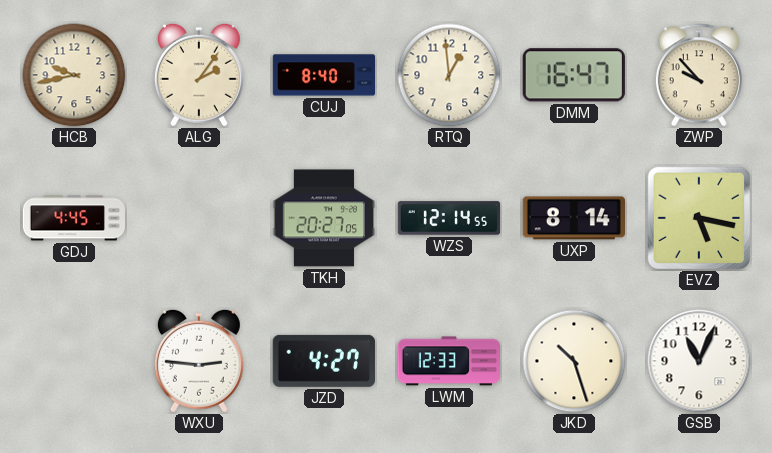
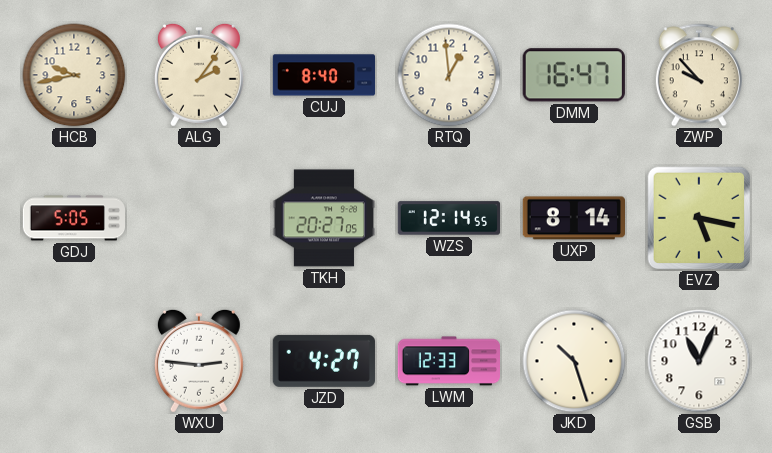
GDJ: 4:45 -> 5:05
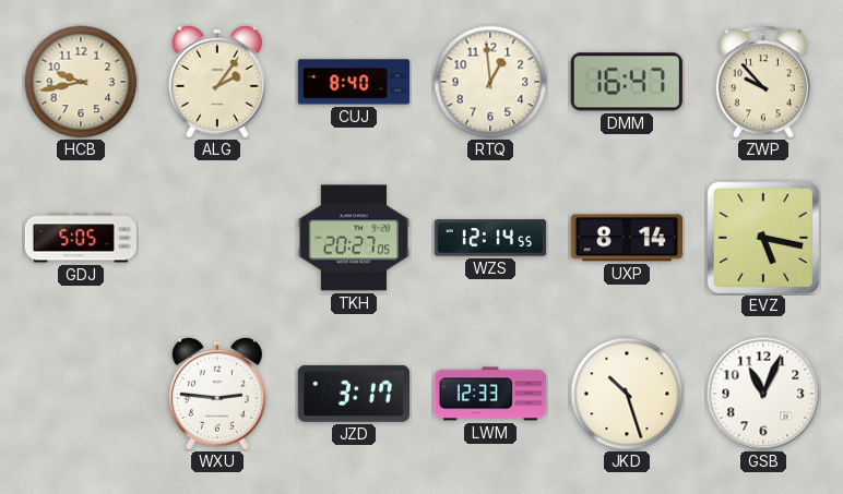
JZD: 4:27 -> 3:17
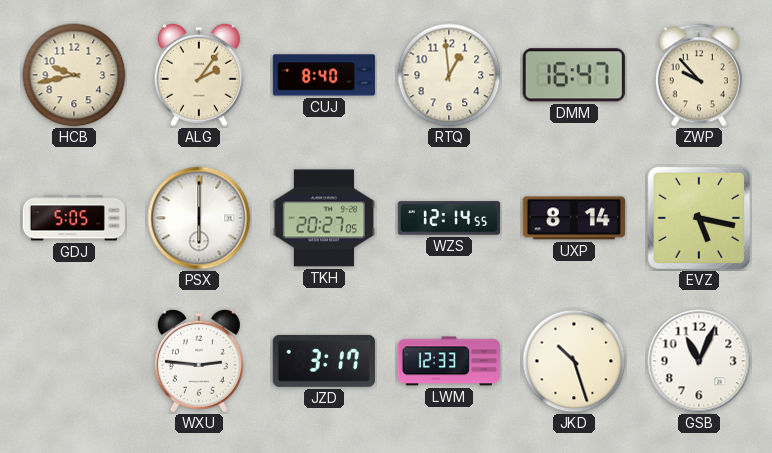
PSX: none -> 6:00
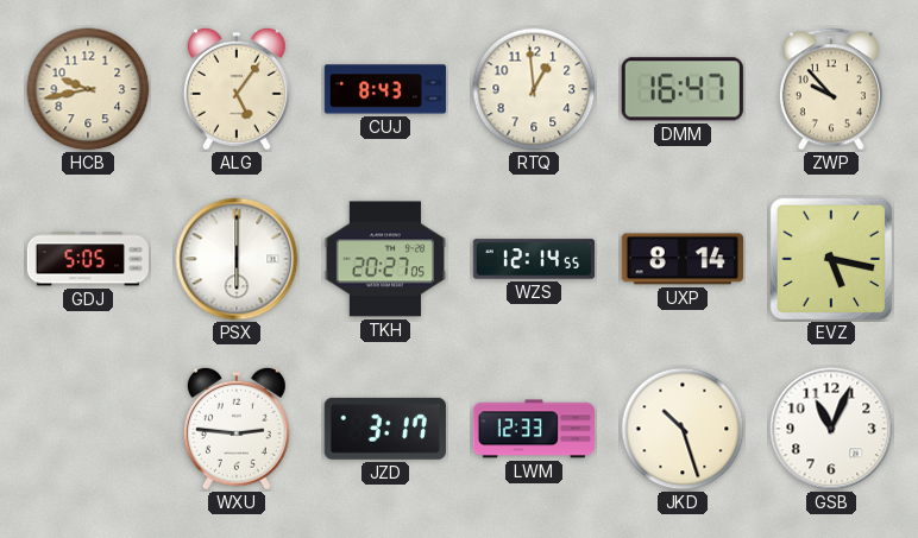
ALG: 2:06 -> 5:06
CUJ: 8:40 -> 8:43
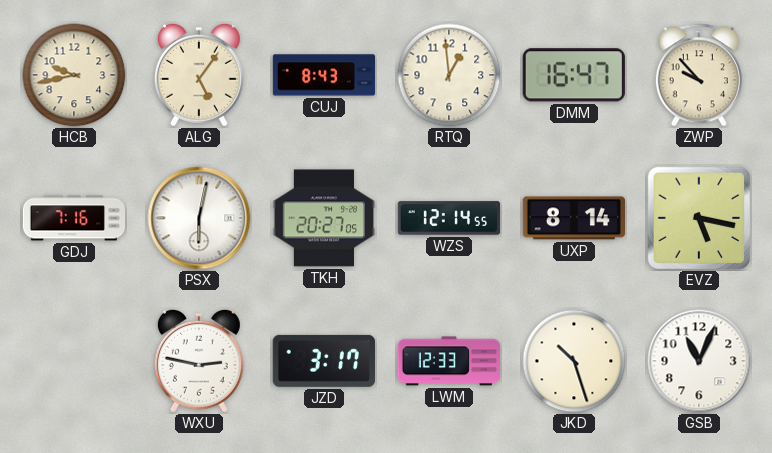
GDJ: 5:05 -> 7:16
PSX: 6:00 -> 6:02
WXU: 2:46 -> 2:47
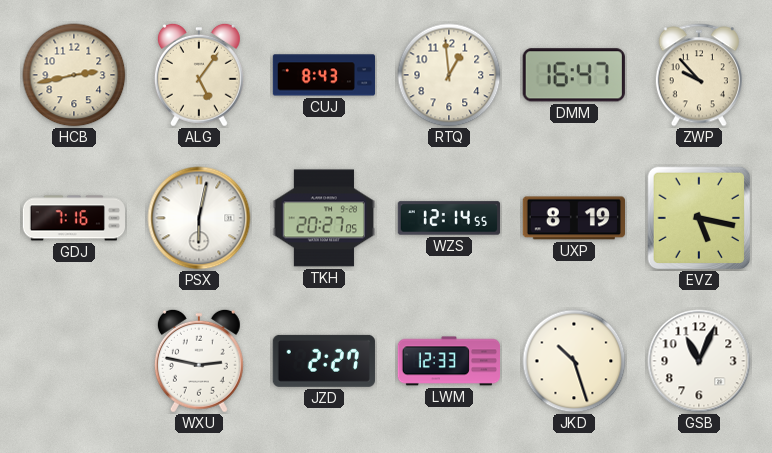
HCB: 9:43 -> 2:43
UXP: 8:14 -> 8:19
JZD: 3:17 -> 2:27
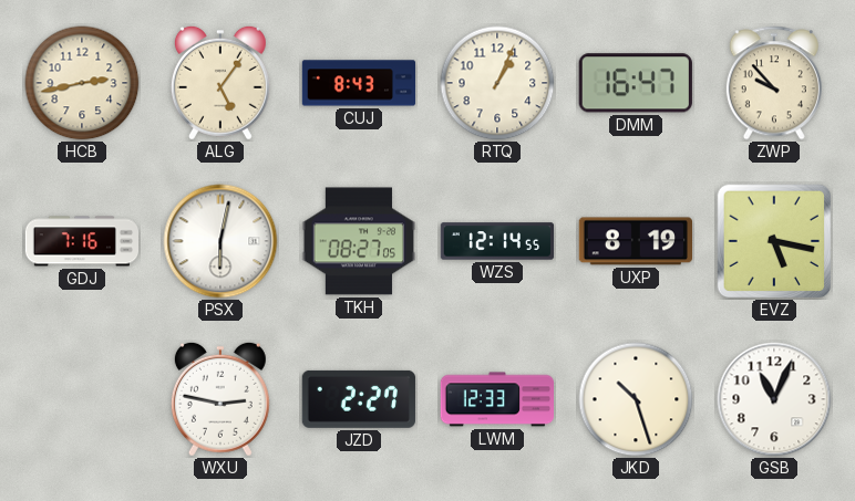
RTQ: 12:59 -> 1:04
TKH: 20:27 -> 08:27
